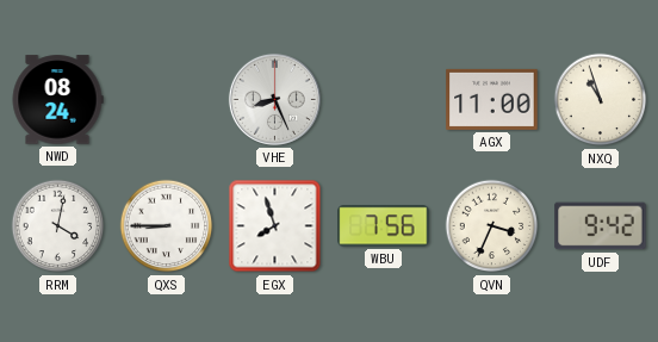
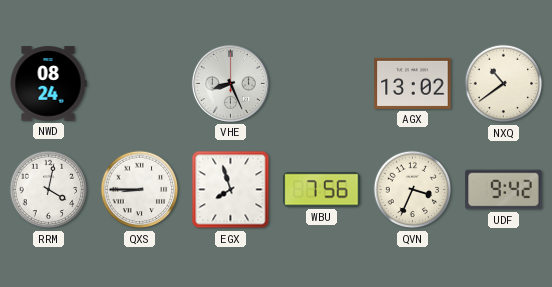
AGX: 11:00 -> 13:02
NXQ: 10:57 -> 10:39
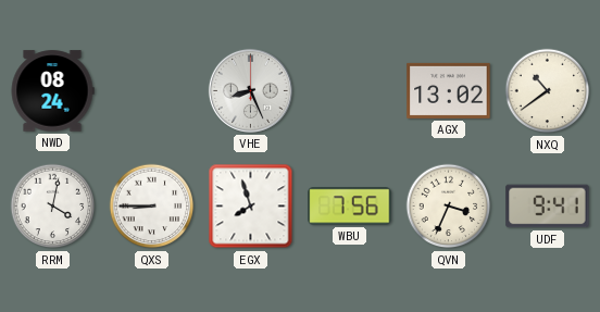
UDF: 9:42 -> 9:41
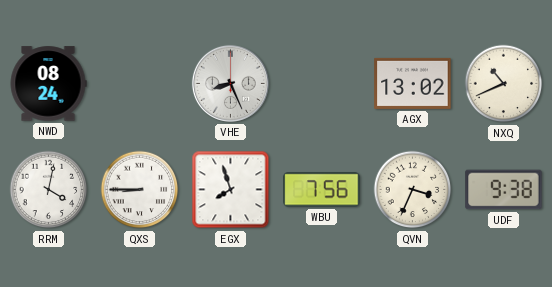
NXQ: 10:39 -> 10:41
UDF: 9:41 -> 9:38
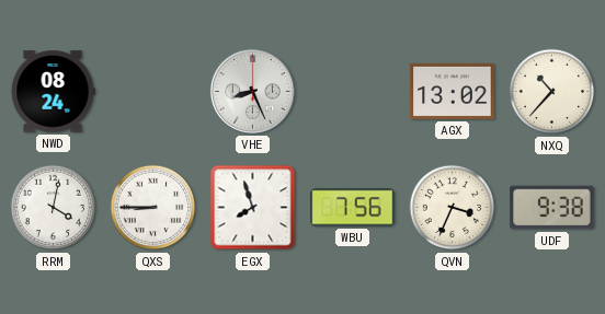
NXQ: 10:41 -> 10:37
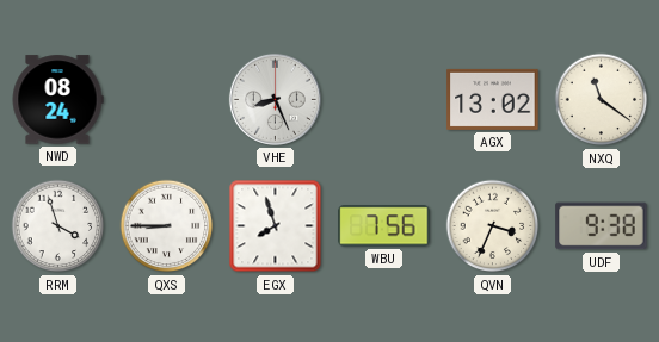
NXQ: 10:37 -> 11:21
RRM: 4:02 -> 3:57
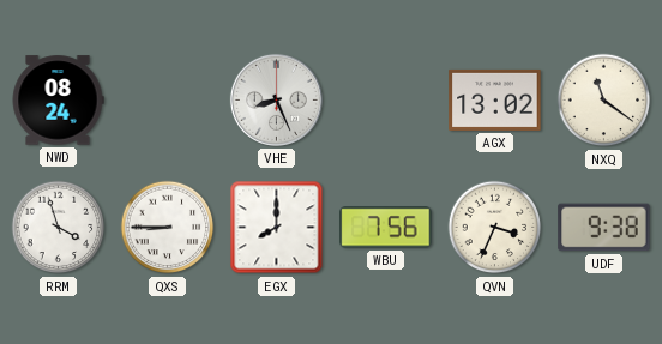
EGX: 7:57 -> 8:00
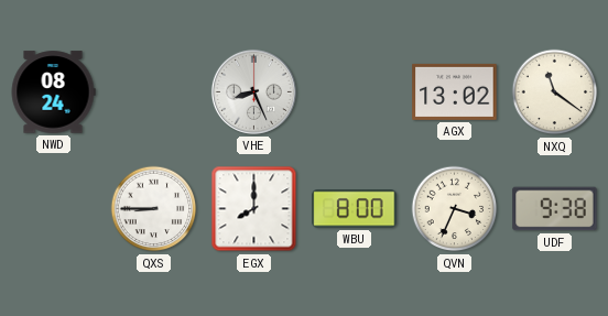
RRM: 3:57 -> none
WBU: 7:56 -> 8:00
